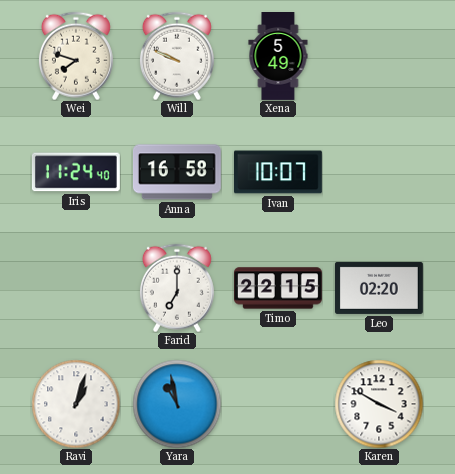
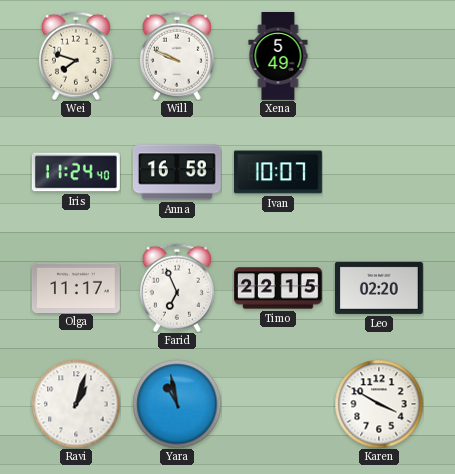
Olga: none -> 11:17
Farid: 7:00 -> 6:56
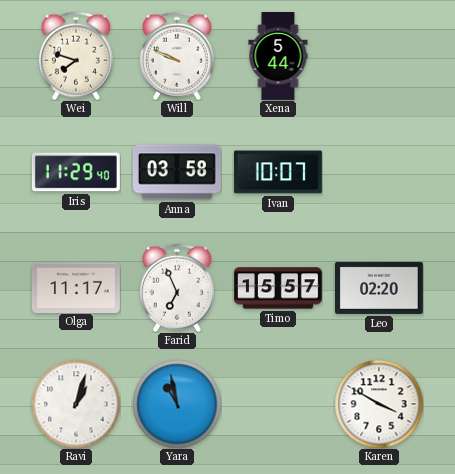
Xena: 5:49 -> 5:44
Iris: 11:24 -> 11:29
Anna: 16:58 -> 03:58
Timo: 22:15 -> 15:57
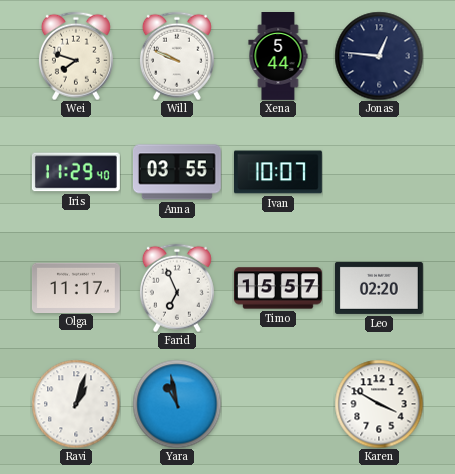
Jonas: none -> 12:46
Anna: 03:58 -> 03:55
